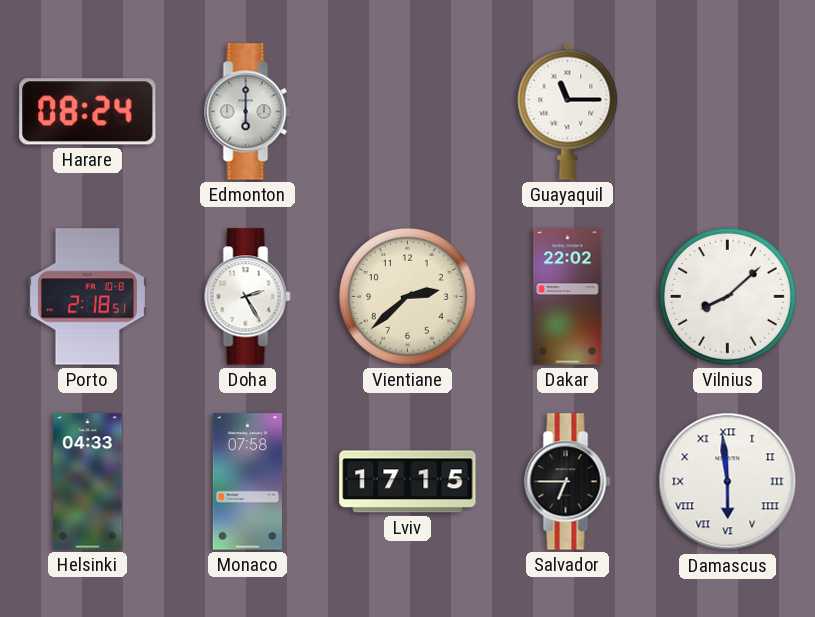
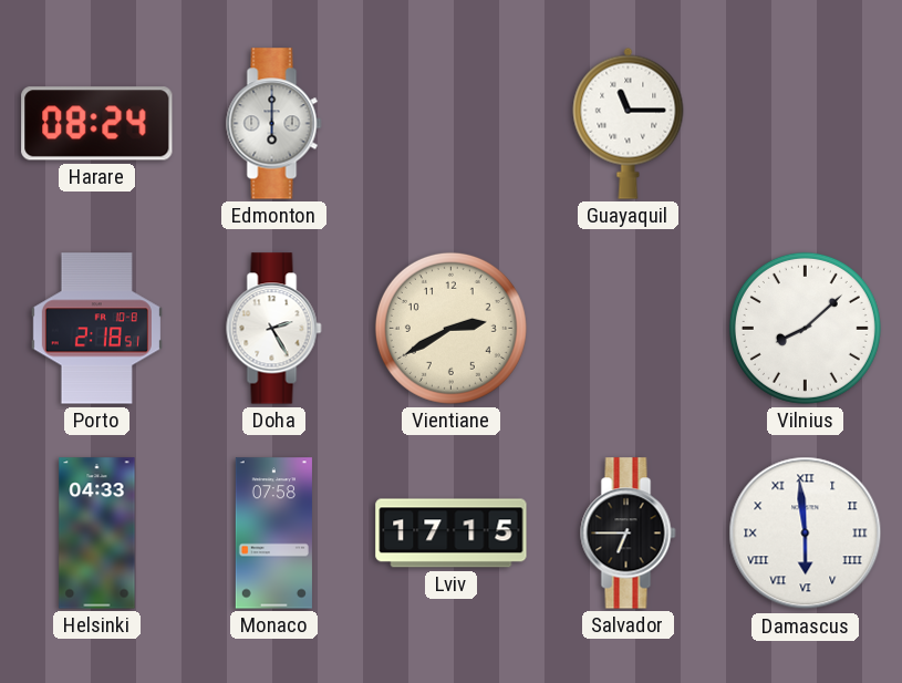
Vientiane: 2:38 -> 2:40
Dakar: 22:02 -> none
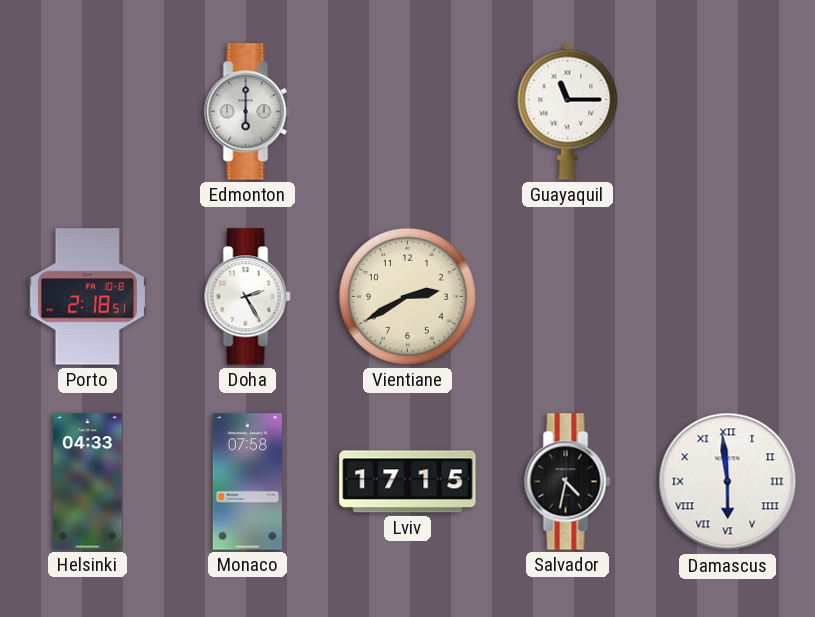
Harare: 08:24 -> none
Vilnius: 8:08 -> none
Salvador: 6:45 -> 4:32
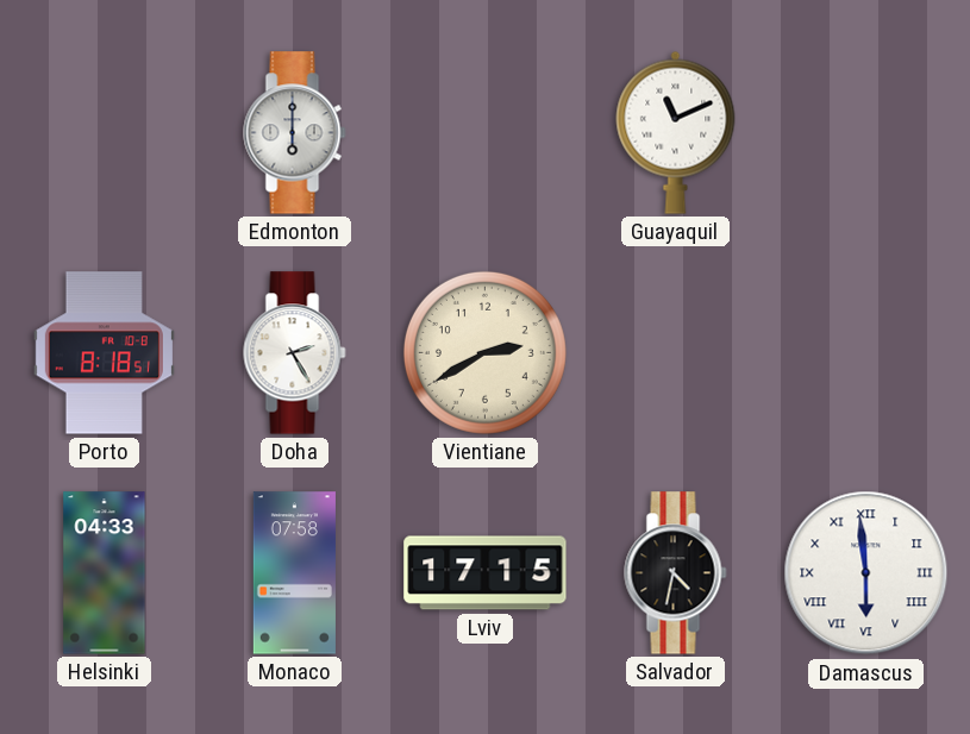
Guayaquil: 11:15 -> 11:11
Porto: 2:18 -> 8:18
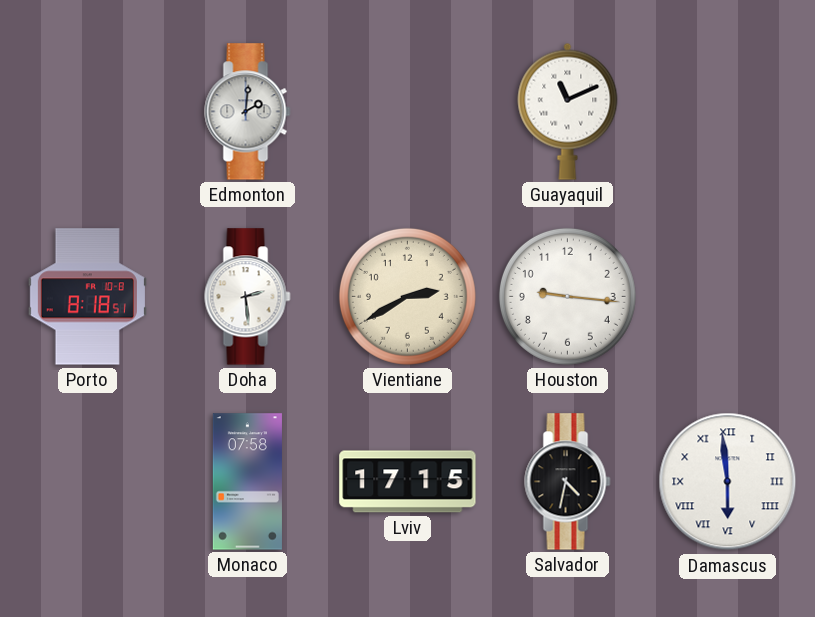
Edmonton: 6:00 -> 2:01
Doha: 2:25 -> 2:29
Houston: none -> 9:16
Helsinki: 04:33 -> none
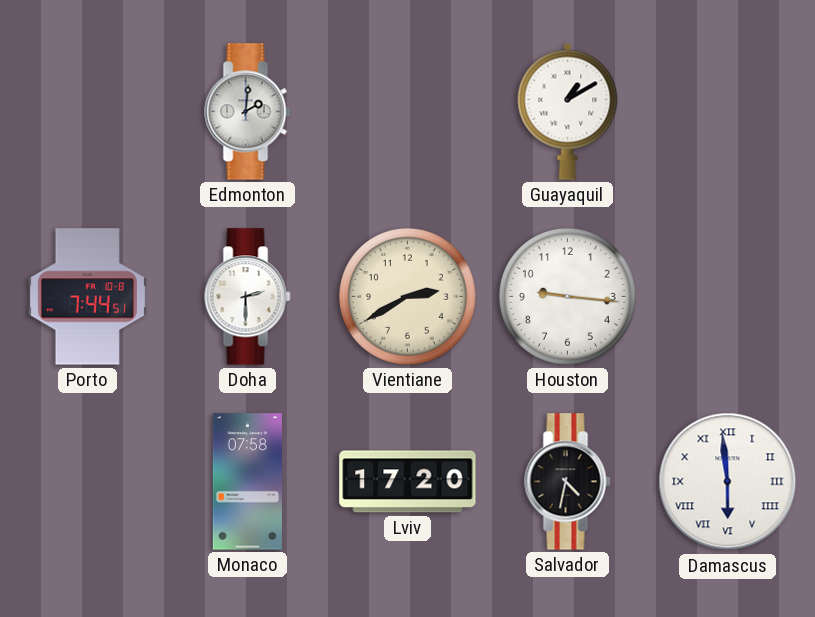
Guayaquil: 11:11 -> 1:10
Porto: 8:18 -> 7:44
Doha: 2:29 -> 2:30
Lviv: 17:15 -> 17:20
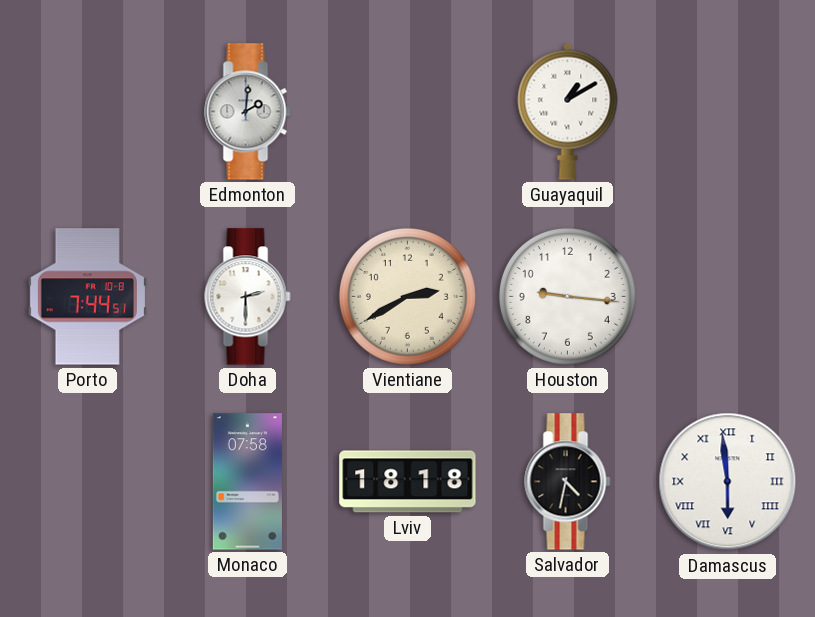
Lviv: 17:20 -> 18:18
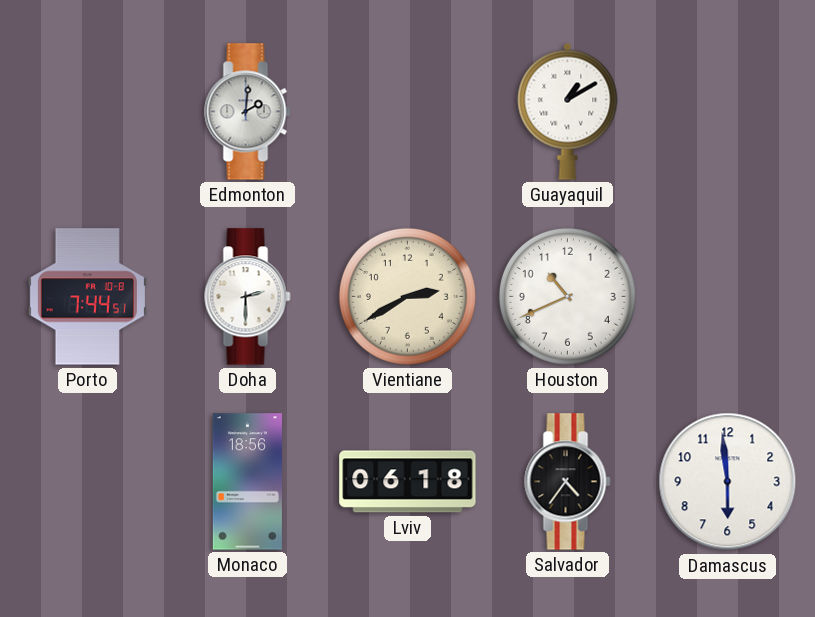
Houston: 9:16 -> 10:41
Monaco: 07:58 -> 18:56
Lviv: 18:18 -> 06:18
Salvador: 4:32 -> 4:36
Damascus numerals: Roman -> Arabic
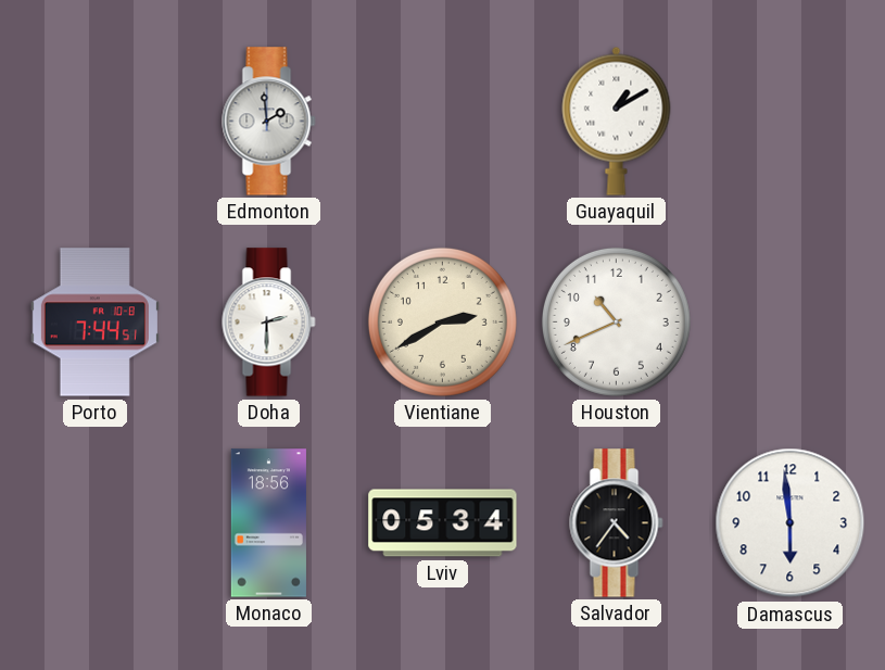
Edmonton: 2:01 -> 1:59
Lviv: 06:18 -> 05:34
